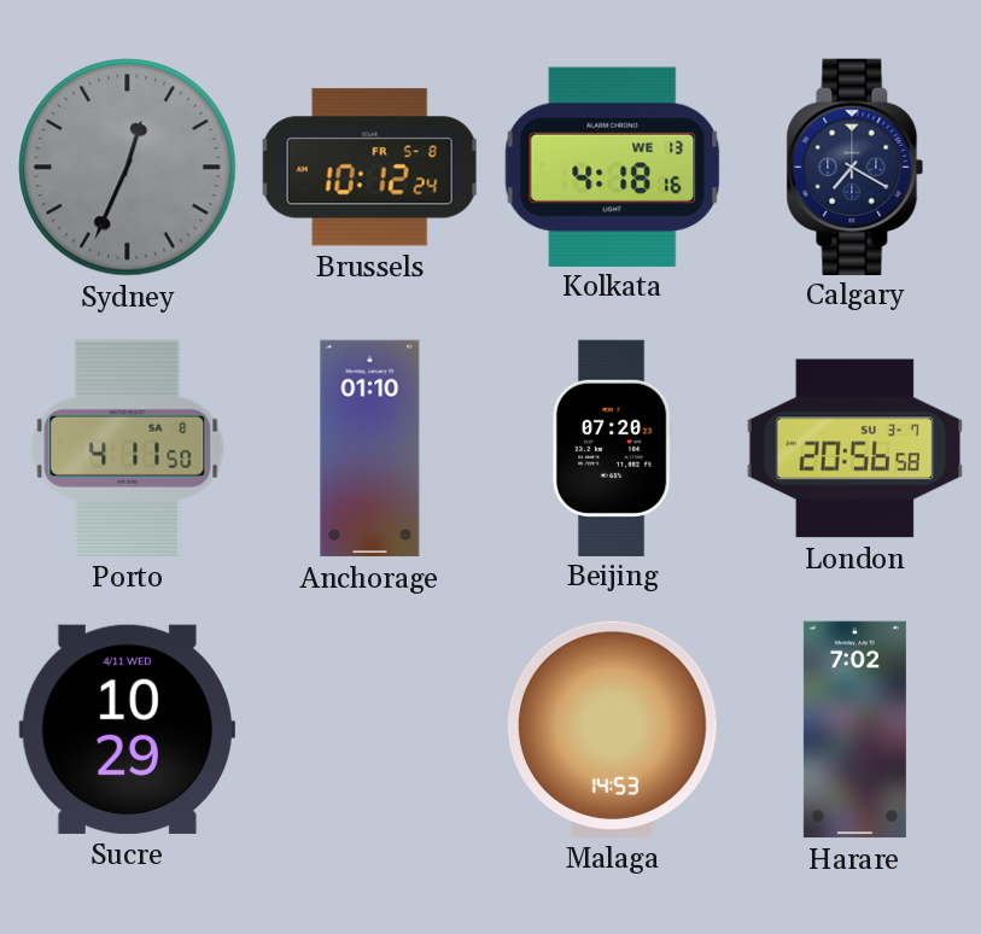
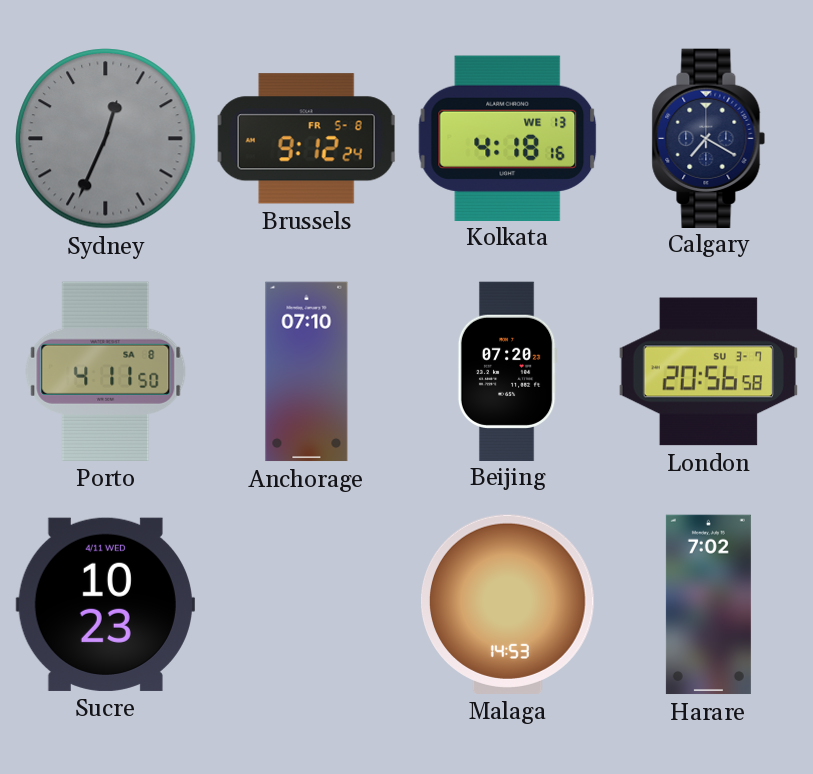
Brussels: 10:12 -> 9:12
Anchorage: 01:10 -> 07:10
Sucre: 10:29 -> 10:23
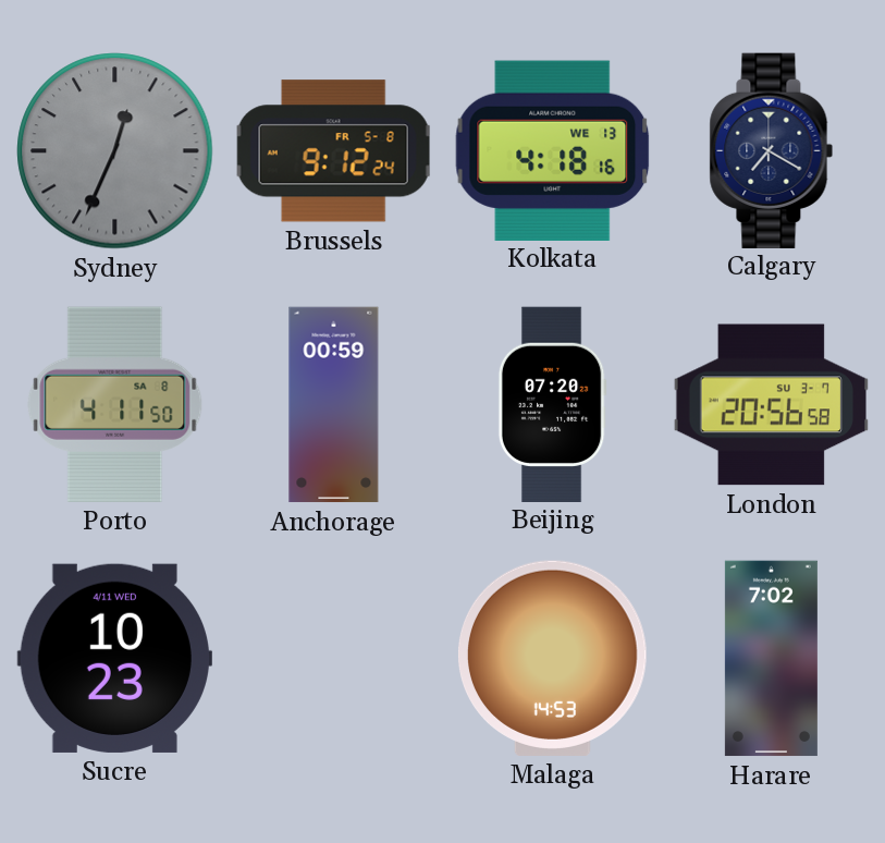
Anchorage: 07:10 -> 00:59
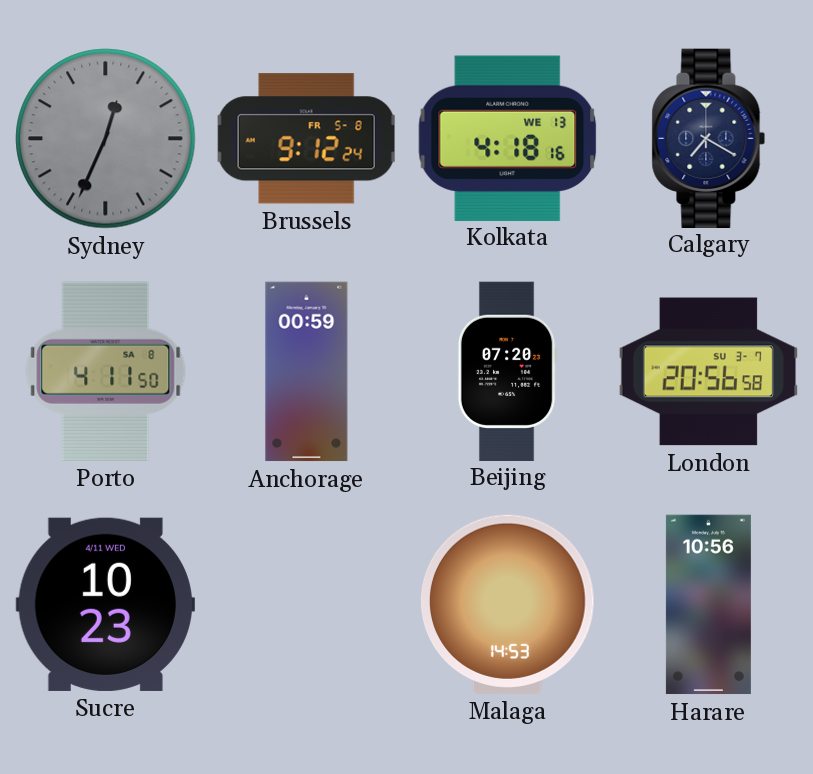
Harare: 7:02 -> 10:56
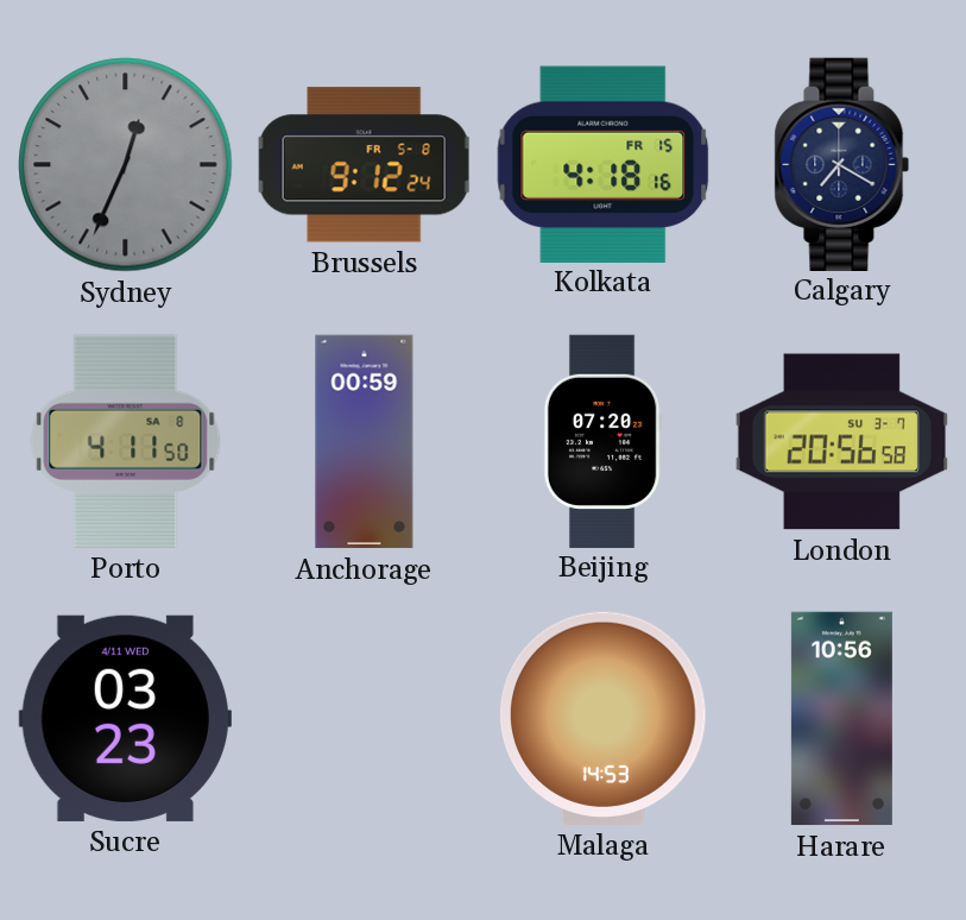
Kolkata date: WE 13 -> FR 15
Sucre: 10:23 -> 03:23
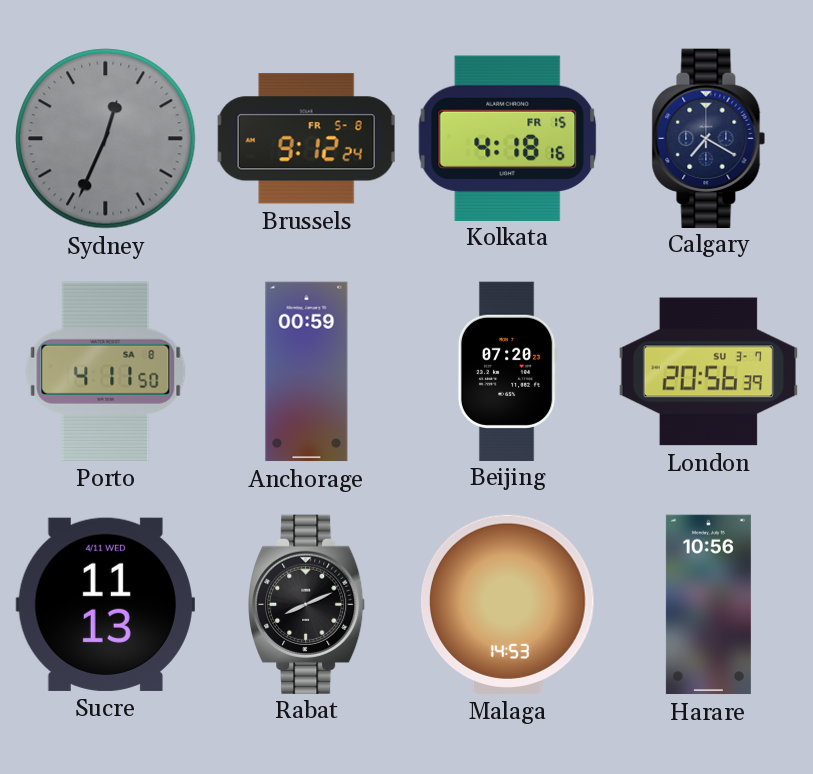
London: 20:56:58 -> 20:56:39
Sucre: 03:23 -> 11:13
Rabat: none -> 8:11
